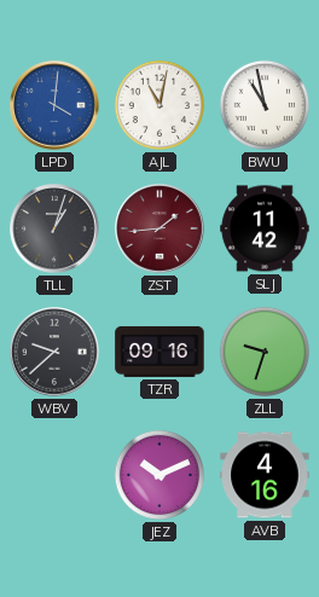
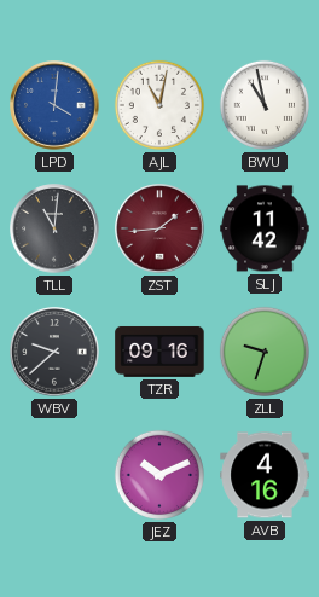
TLL: 1:03 -> 11:01
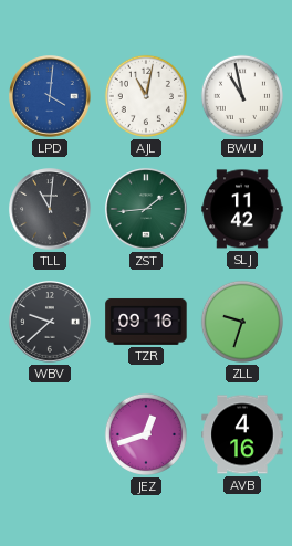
ZST dial: burgundy -> green
JEZ: 10:11 -> 12:42
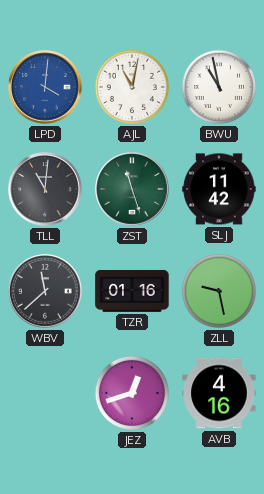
ZST: 1:44 -> 11:27
WBV: 9:38 -> 11:38
TZR: 09:16 -> 01:16
ZLL: 9:33 -> 9:28
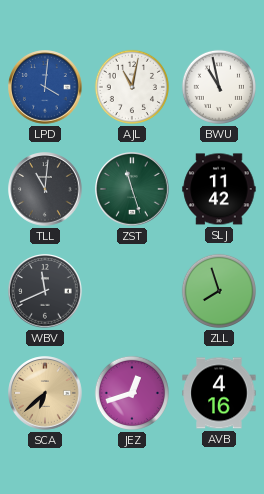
WBV: 11:38 -> 11:41
TZR: 01:16 -> none
ZLL: 9:28 -> 7:57
SCA: none -> 6:38
